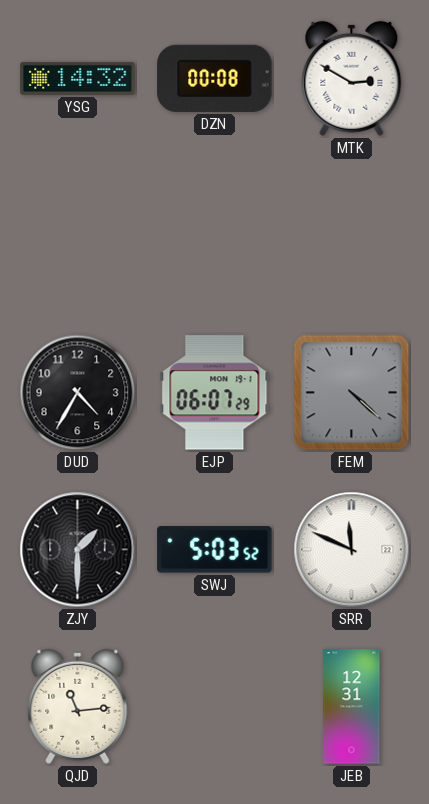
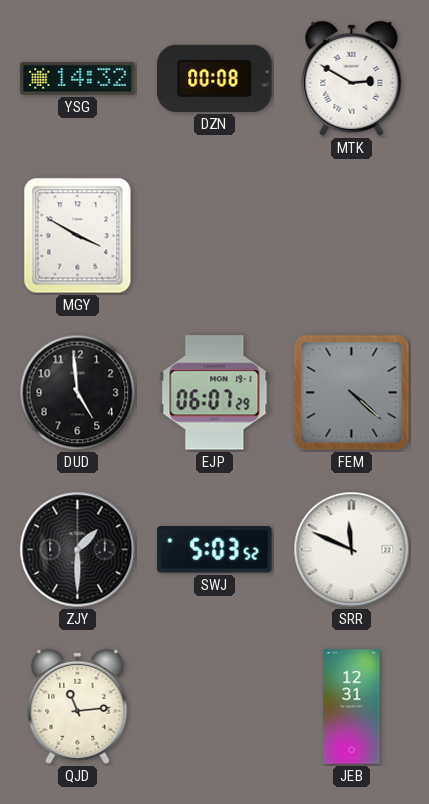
MGY: none -> 3:50
DUD: 4:35 -> 4:59
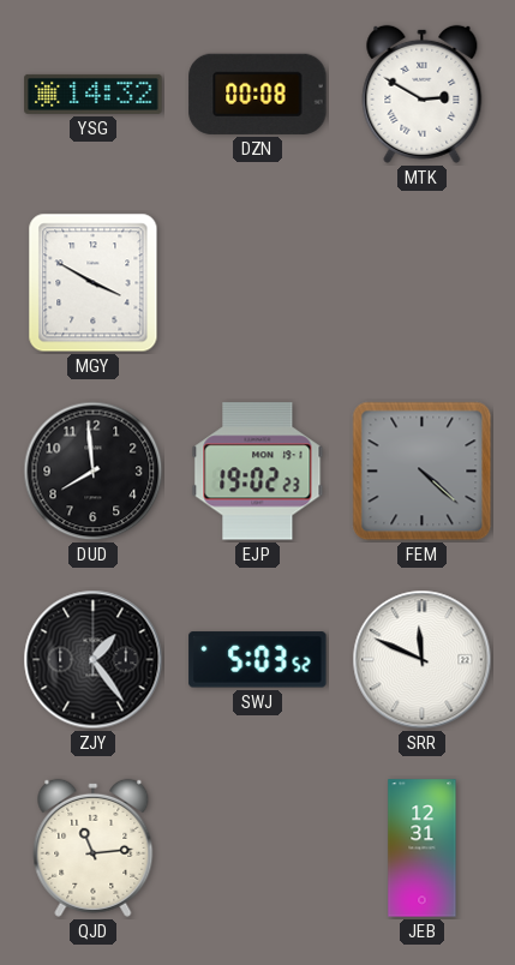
DUD: 4:59 -> 7:59
EJP: 06:07 -> 19:02
ZJY: 1:30 -> 1:24
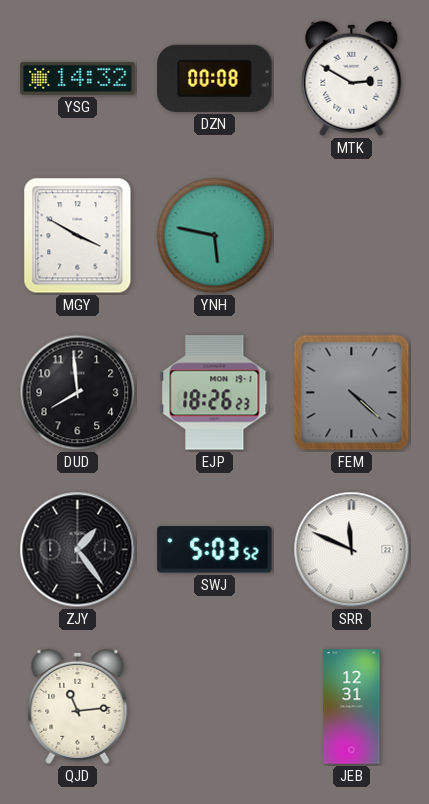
YNH: none -> 5:47
EJP: 19:02 -> 18:26
